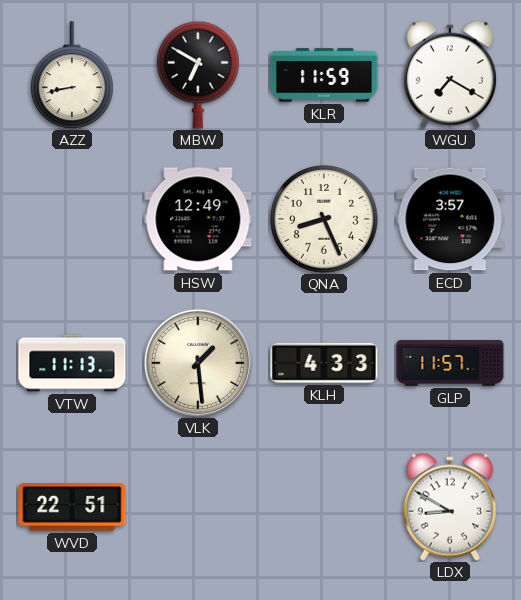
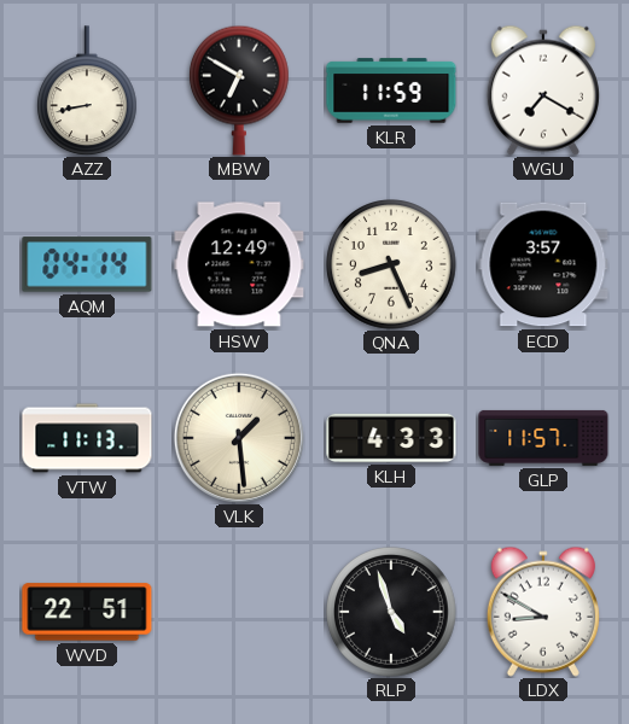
AQM: none -> 04:14
RLP: none -> 4:57
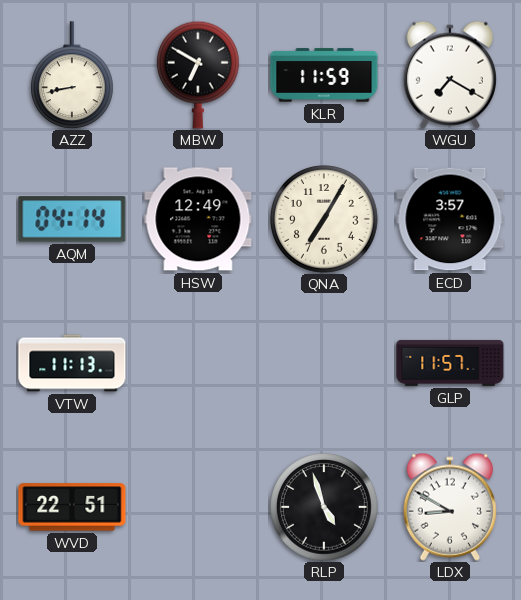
QNA: 8:26 -> 7:05
VLK: 1:29 -> none
KLH: 4:33 -> none
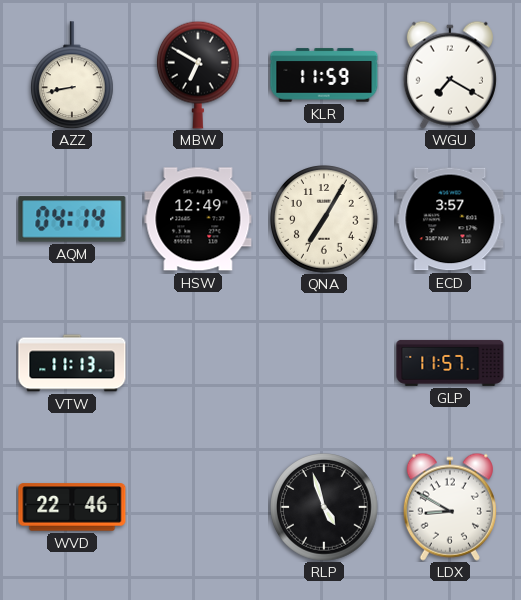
WVD: 22:51 -> 22:46
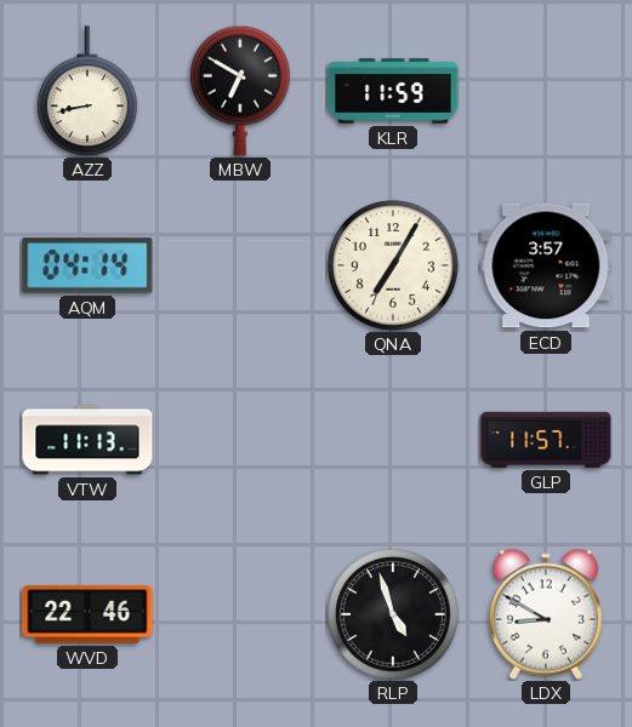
WGU: 7:20 -> none
HSW: 12:49 -> none
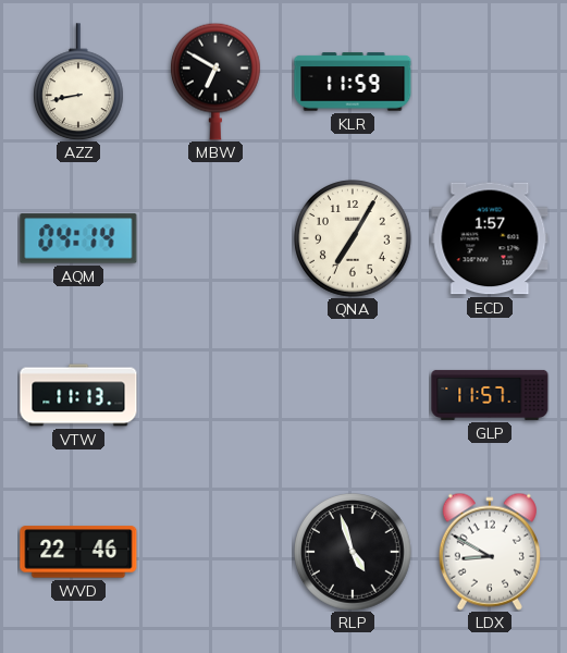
ECD: 3:57 -> 1:57
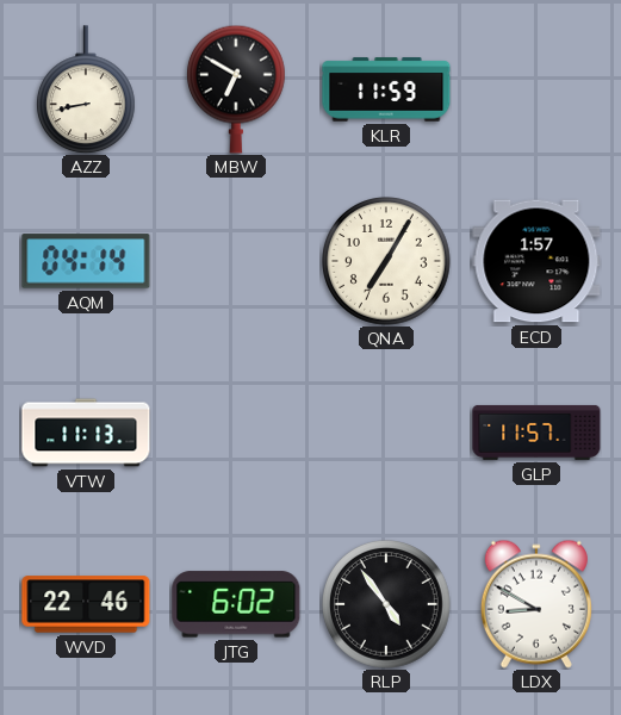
JTG: none -> 6:02
RLP: 4:57 -> 4:54
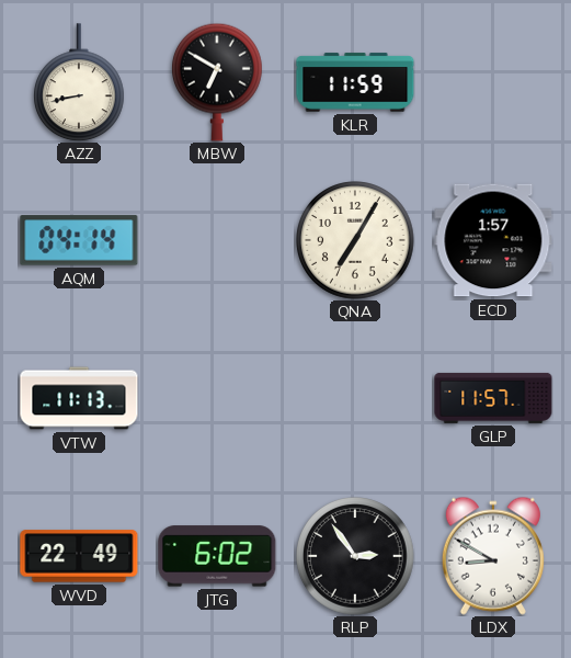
WVD: 22:46 -> 22:49
RLP: 4:54 -> 2:54
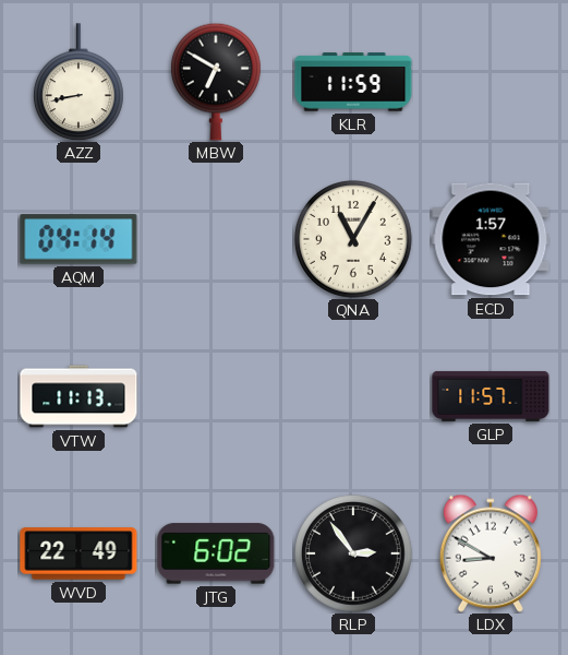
QNA: 7:05 -> 11:05
